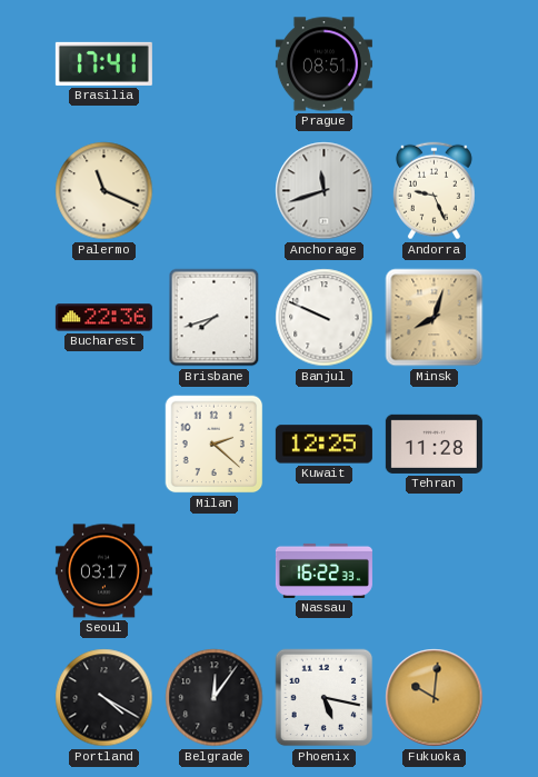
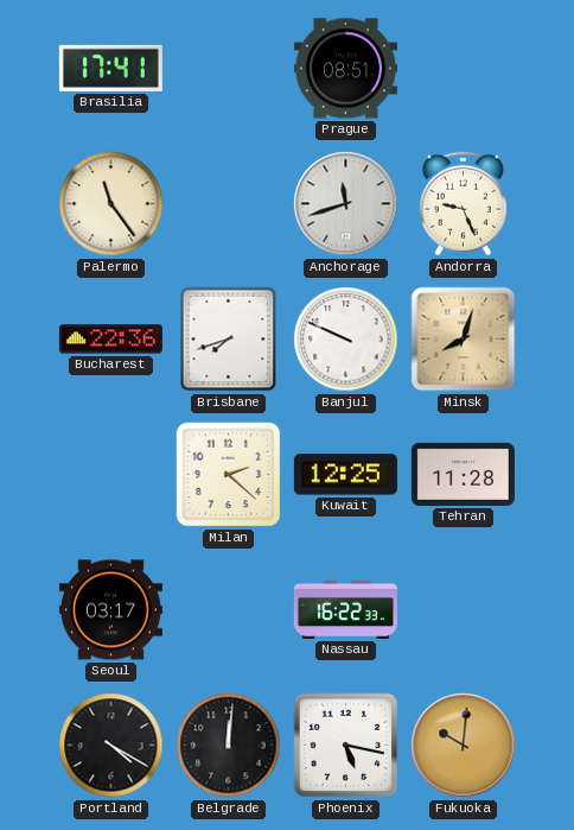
Palermo: 11:19 -> 11:24
Belgrade: 12:06 -> 12:01
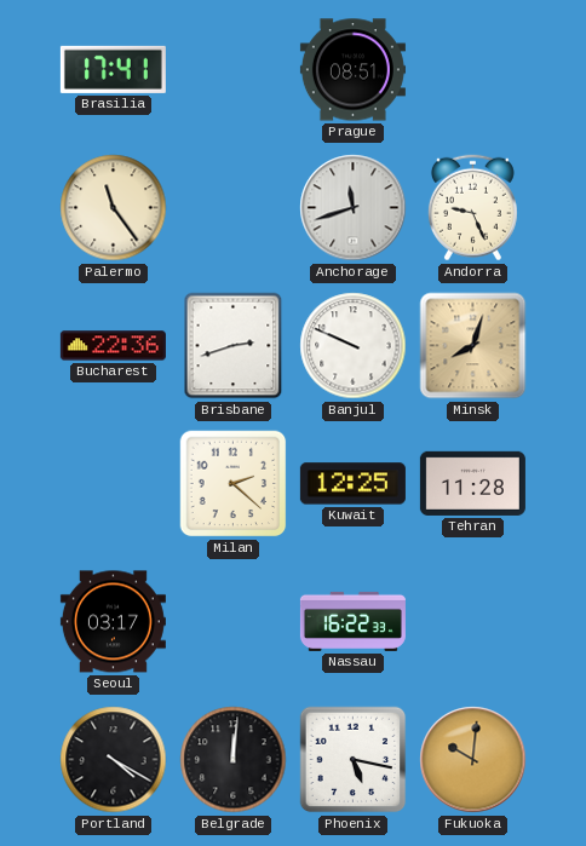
Brisbane: 7:42 -> 2:42
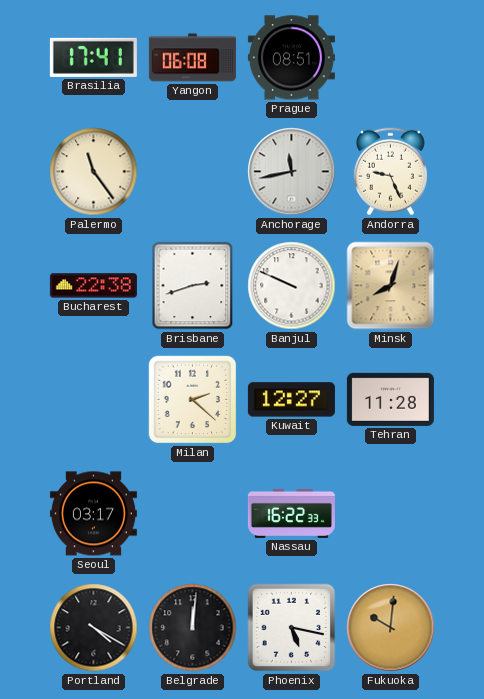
Yangon: none -> 06:08
Anchorage: 11:42 -> 11:43
Bucharest: 22:36 -> 22:38
Kuwait: 12:25 -> 12:27
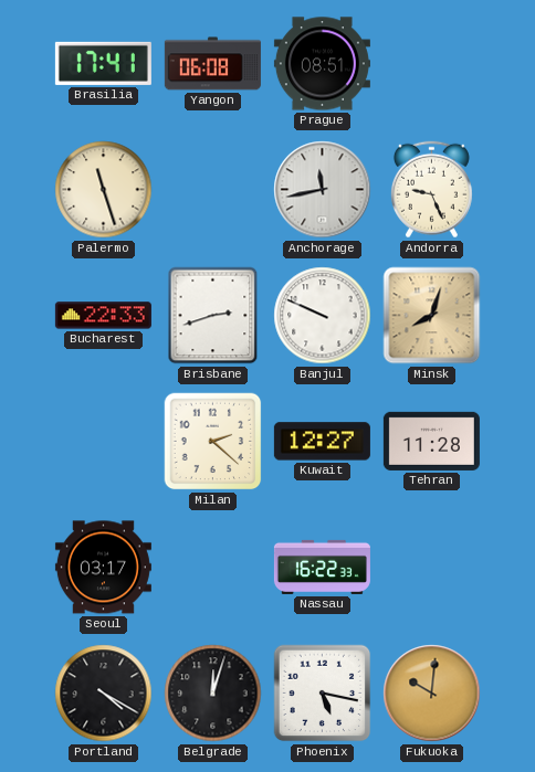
Palermo: 11:24 -> 11:27
Bucharest: 22:38 -> 22:33
Belgrade: 12:01 -> 12:03
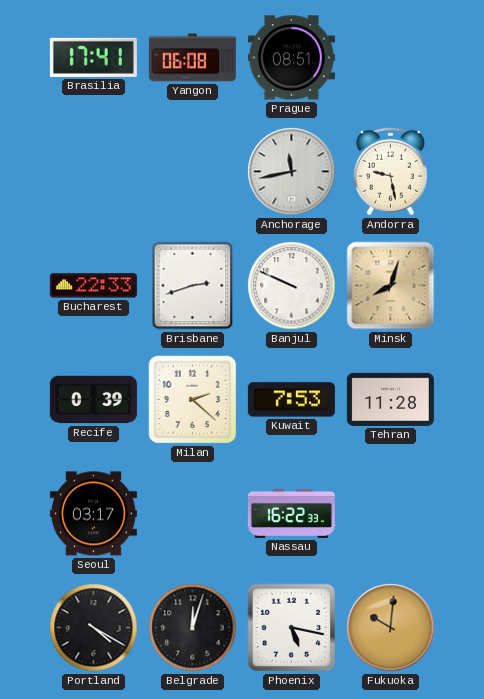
Palermo: 11:27 -> none
Andorra: 9:26 -> 9:28
Recife: none -> 0:39
Kuwait: 12:27 -> 7:53
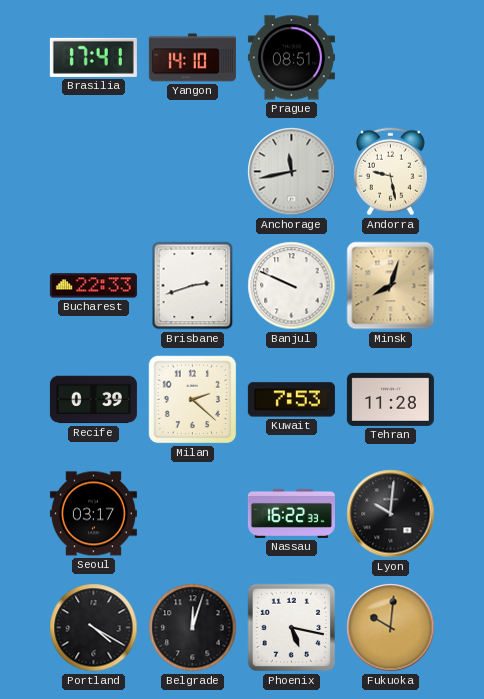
Yangon: 06:08 -> 14:10
Lyon: none -> 10:01
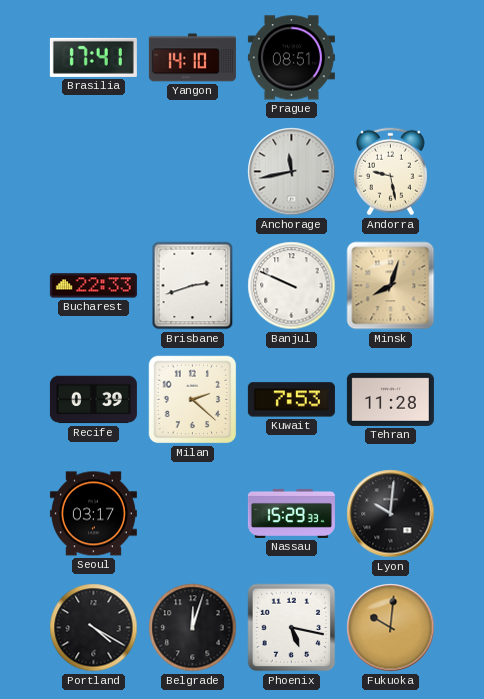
Nassau: 16:22 -> 15:29
